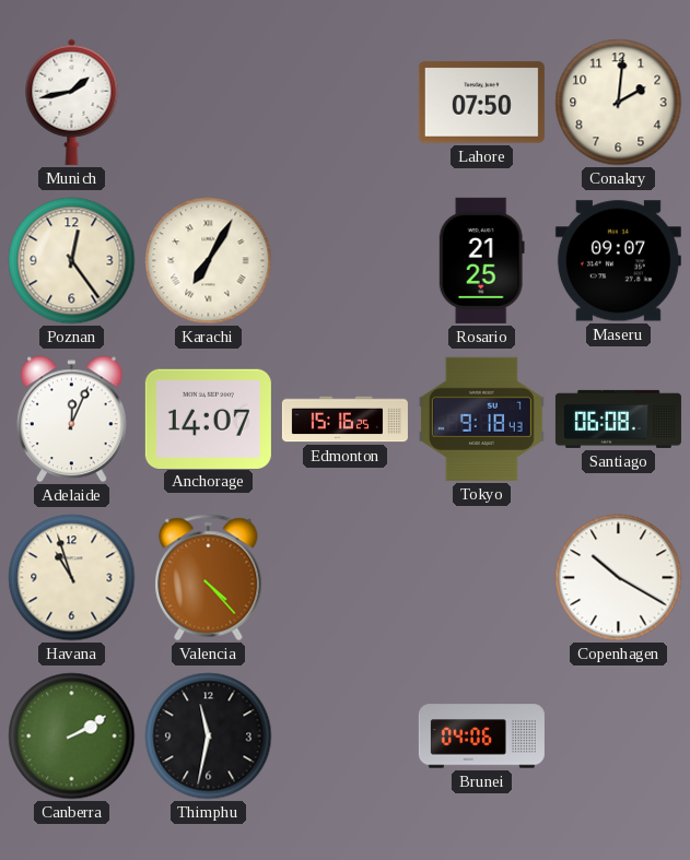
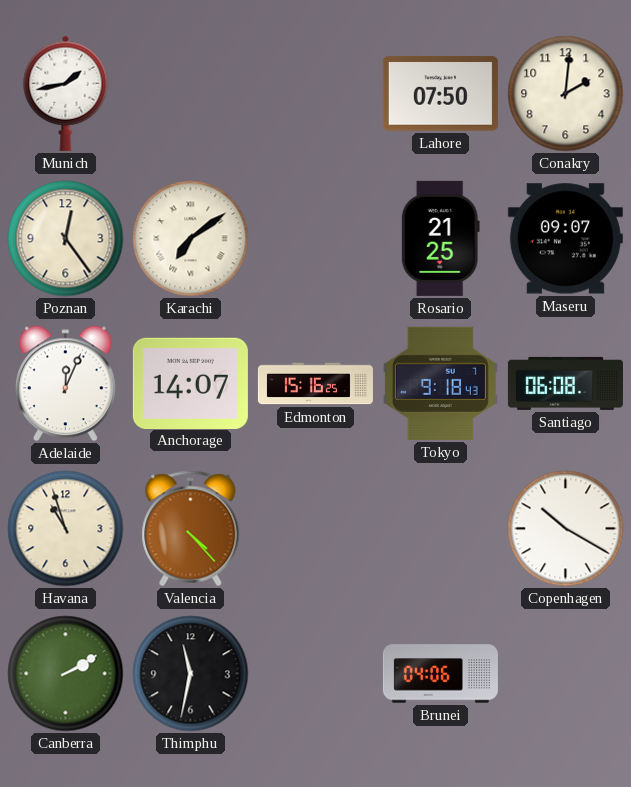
Karachi: 7:05 -> 7:09
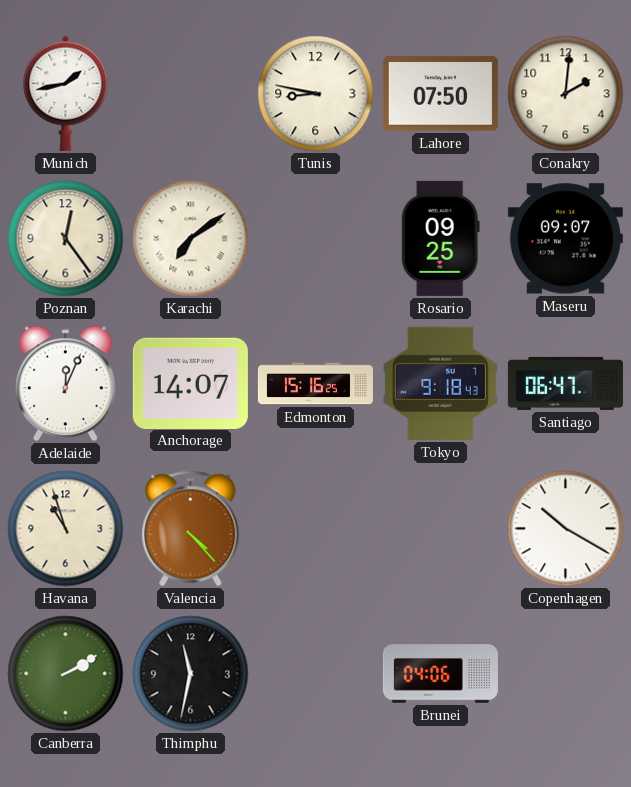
Tunis: none -> 8:47
Rosario: 21:25 -> 09:25
Santiago: 06:08 -> 06:47
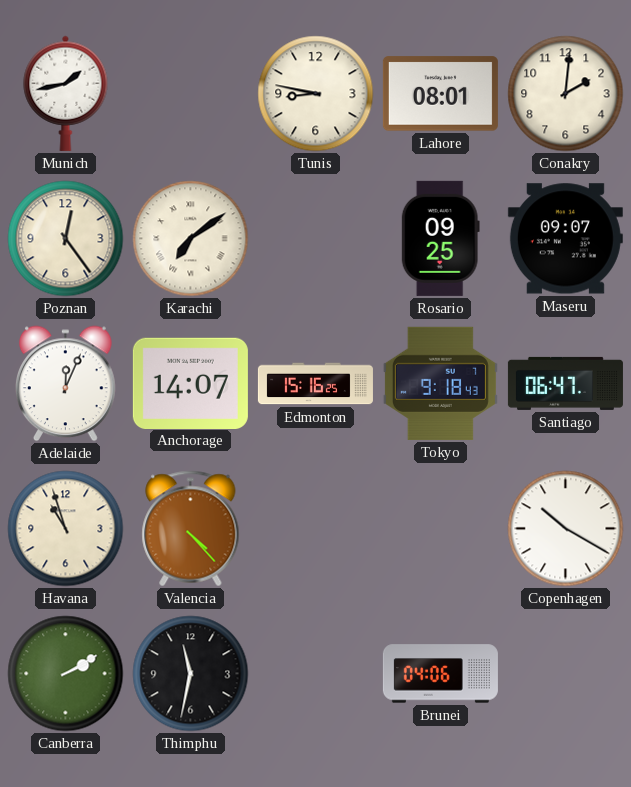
Lahore: 07:50 -> 08:01
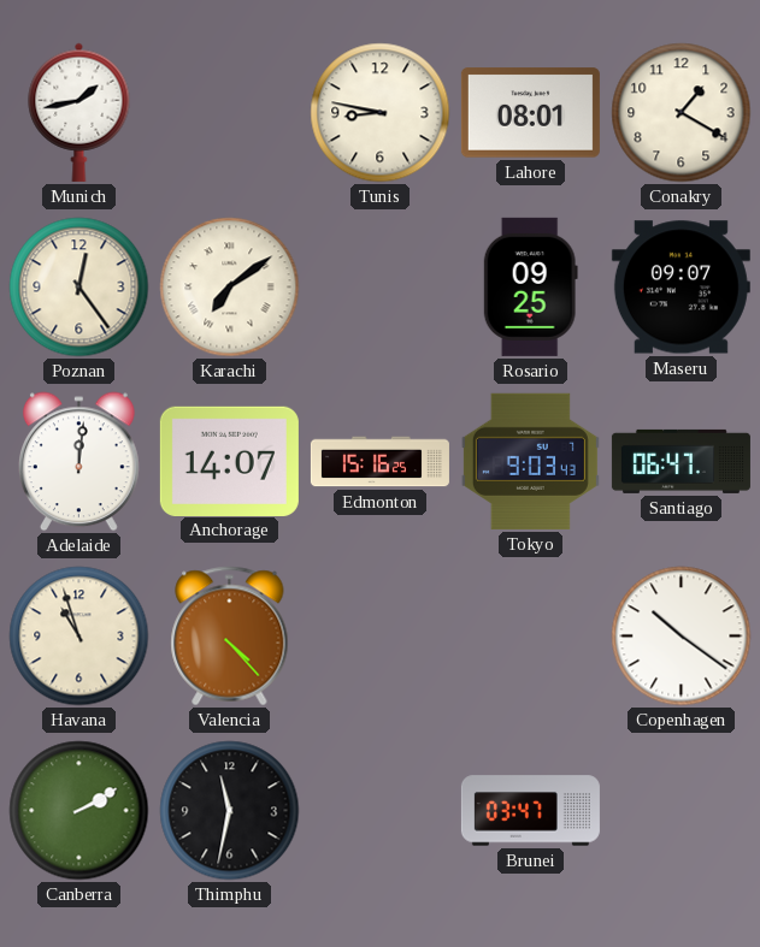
Conakry: 2:01 -> 1:20
Adelaide: 12:04 -> 12:01
Tokyo: 9:18 -> 9:03
Copenhagen: 10:20 -> 10:21
Brunei: 04:06 -> 03:47
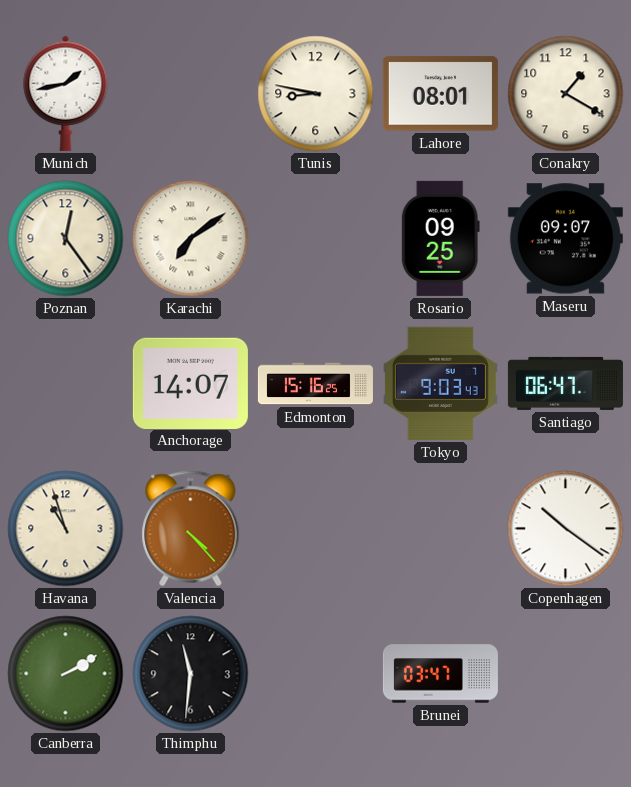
Adelaide: 12:01 -> none
Thimphu: 11:32 -> 11:31
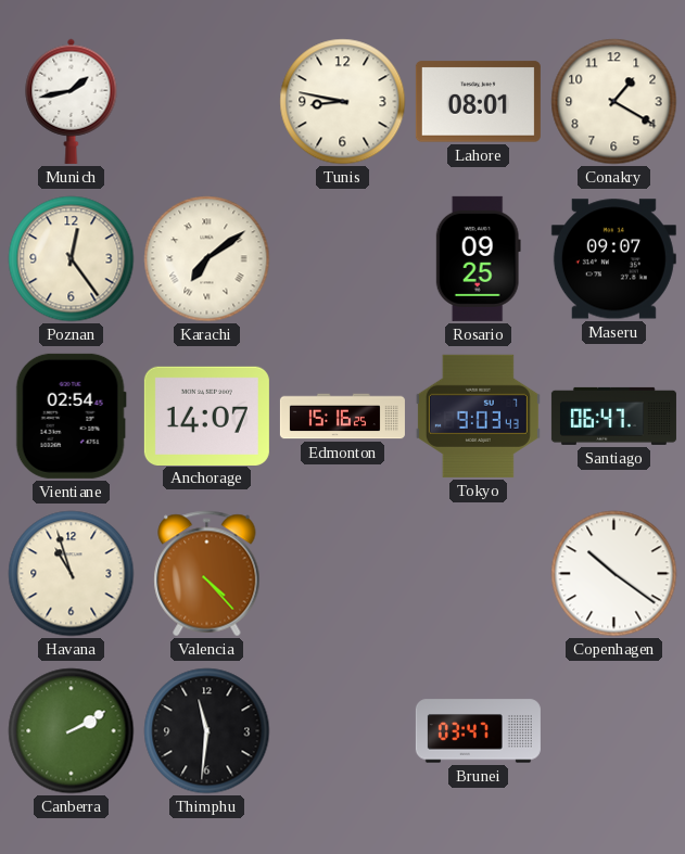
Vientiane: none -> 02:54
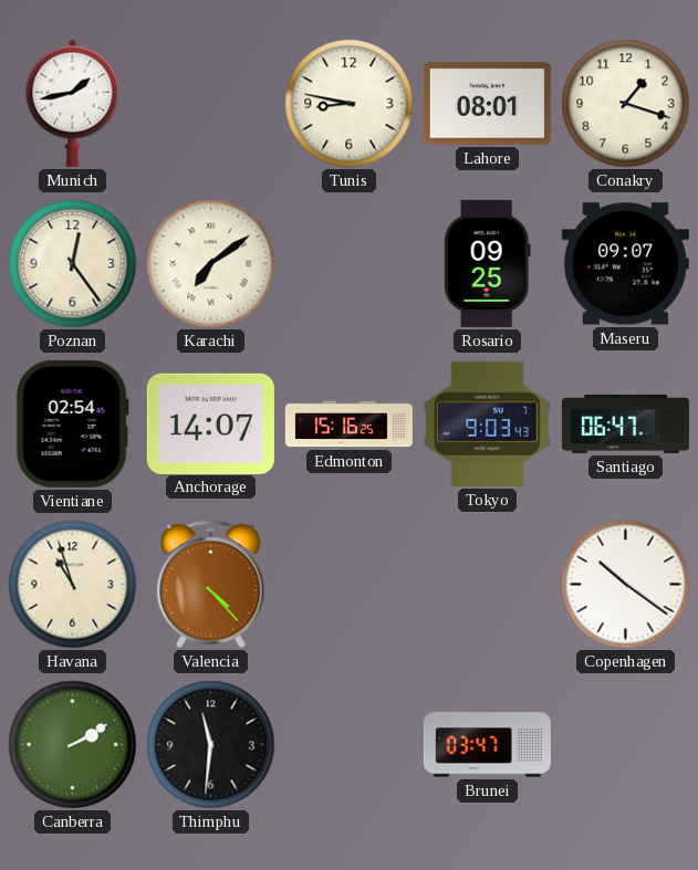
Conakry: 1:20 -> 1:18
